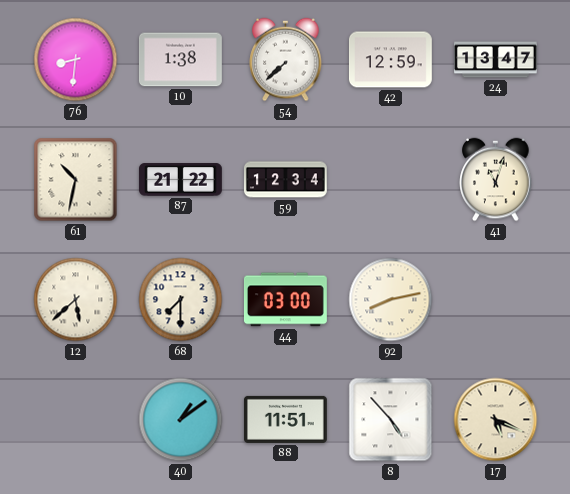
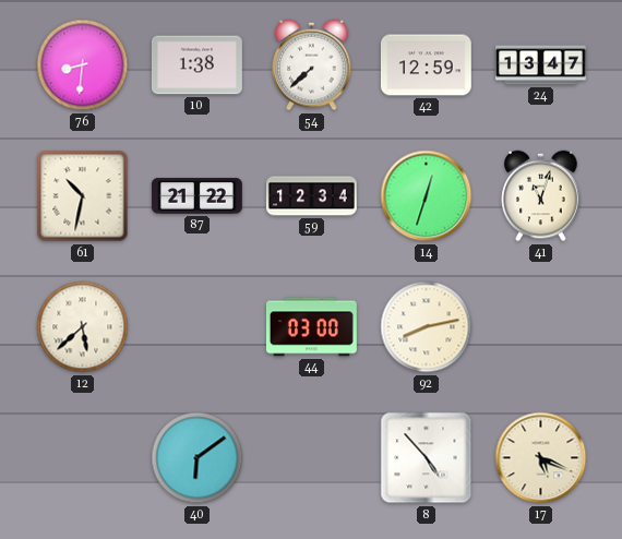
14: none -> 12:33
68: 7:30 -> none
40: 1:09 -> 6:09
88: 11:51 -> none
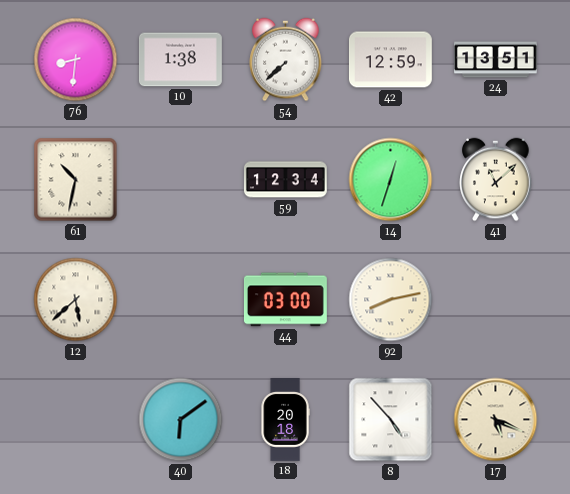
24: 13:47 -> 13:51
87: 21:22 -> none
41: 11:03 -> 11:08
18: none -> 20:18
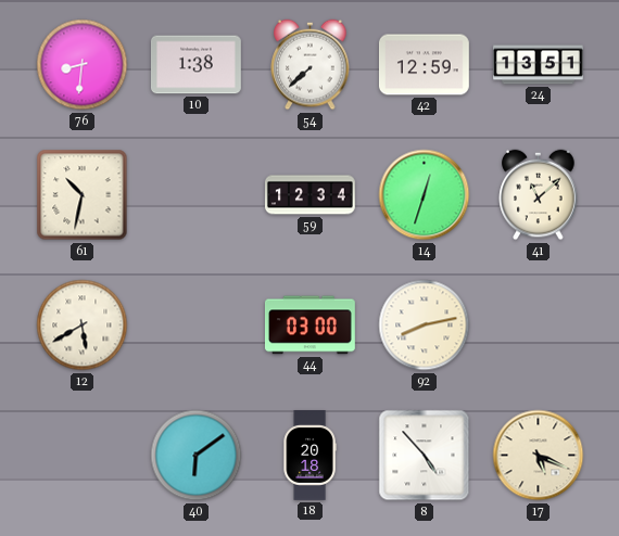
12: 5:38 -> 5:40
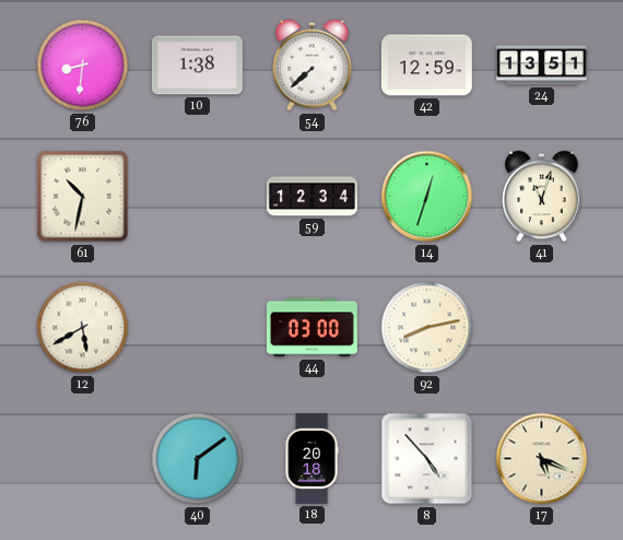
41: 11:08 -> 11:03
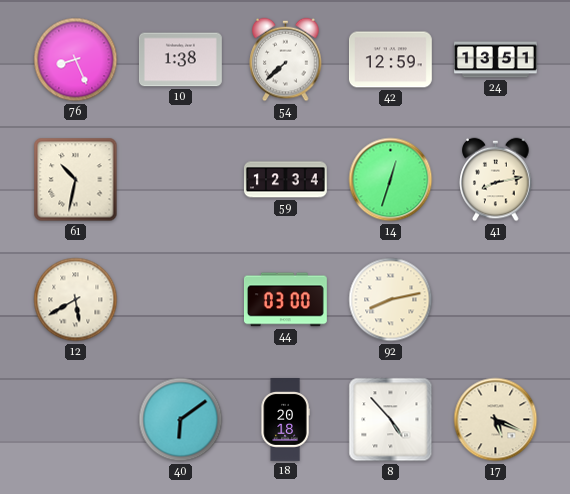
76: 8:31 -> 8:26
41: 11:03 -> 8:13
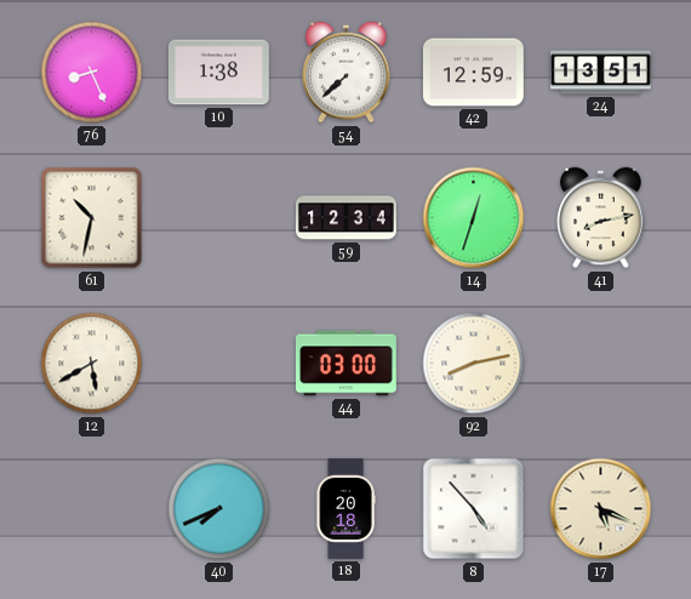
40: 6:09 -> 7:41
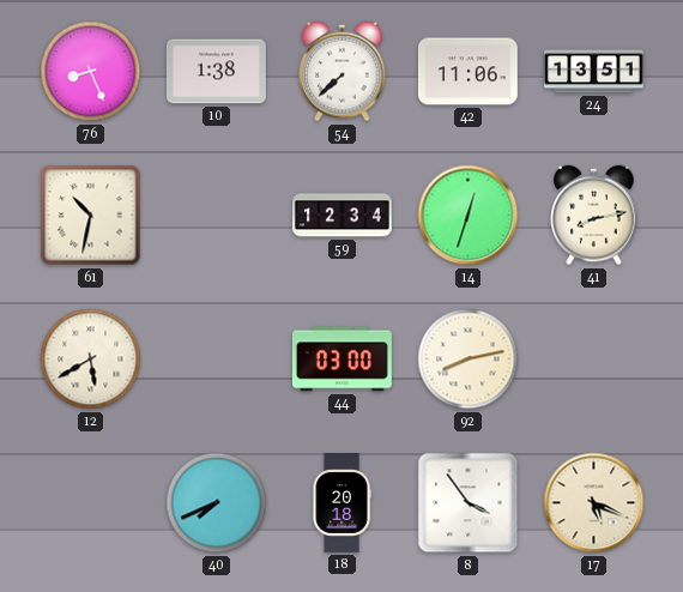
42: 12:59 -> 11:06
8: 4:53 -> 3:54
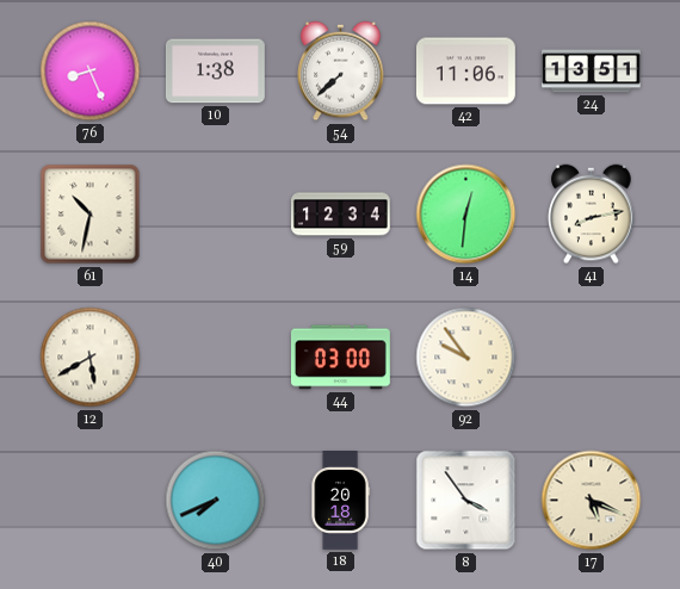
14: 12:33 -> 12:31
92: 8:13 -> 9:54
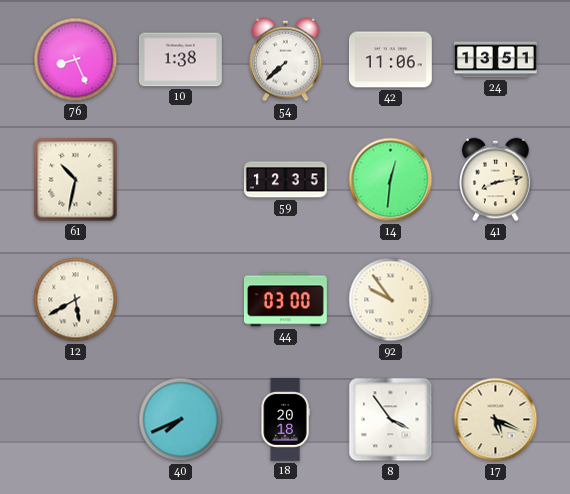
59: 12:34 -> 12:35
